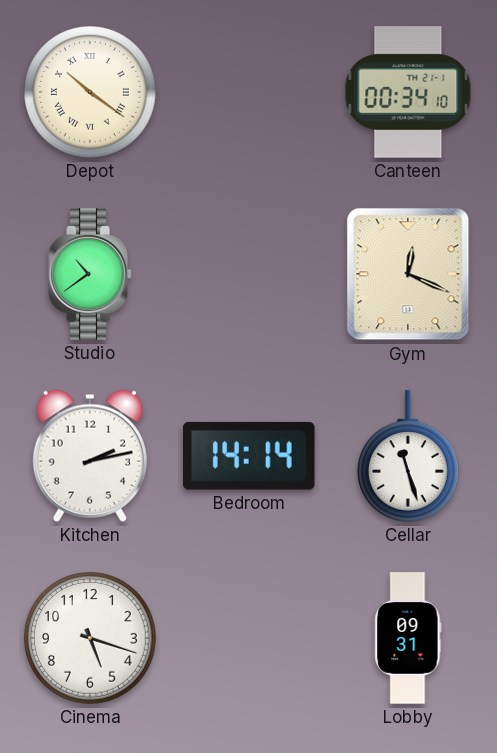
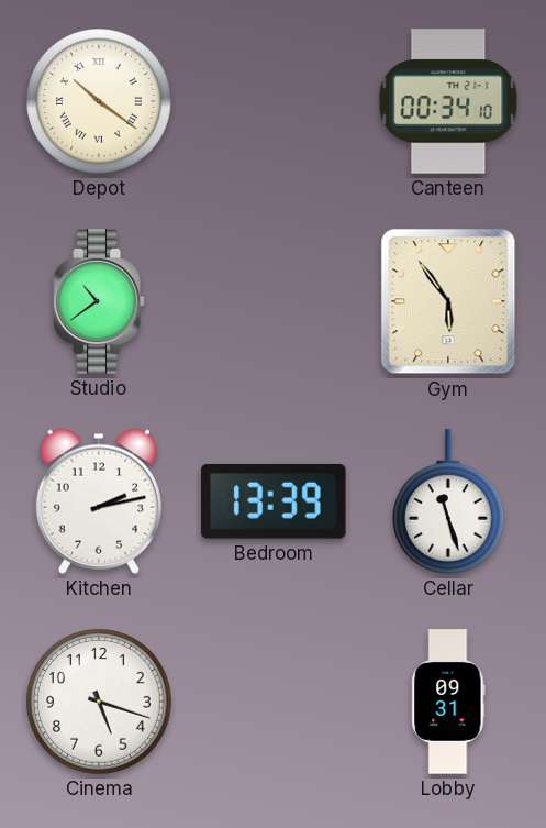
Gym: 12:19 -> 5:54
Bedroom: 14:14 -> 13:39
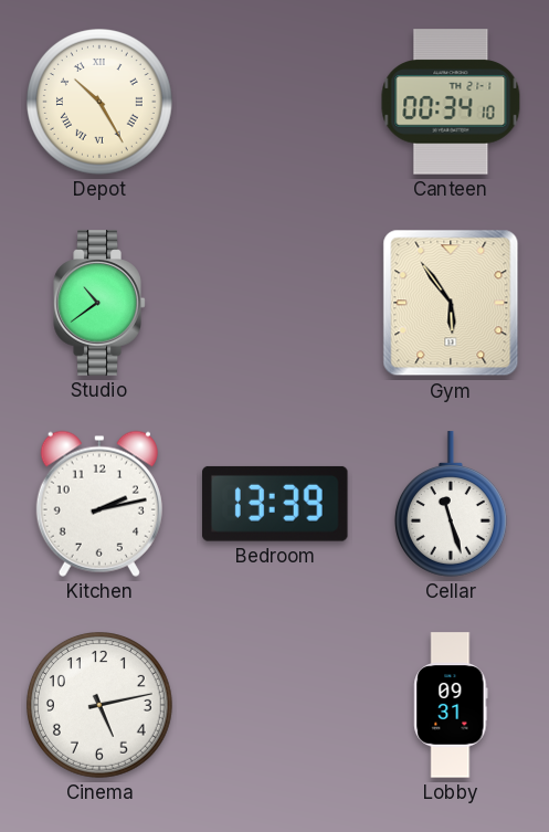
Depot: 10:21 -> 10:25
Cinema: 5:18 -> 5:13
